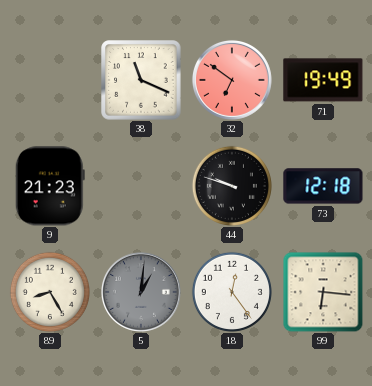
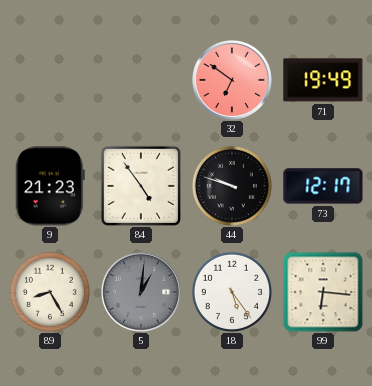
38: 11:19 -> none
84: none -> 4:54
73: 12:18 -> 12:17
18: 12:24 -> 5:24
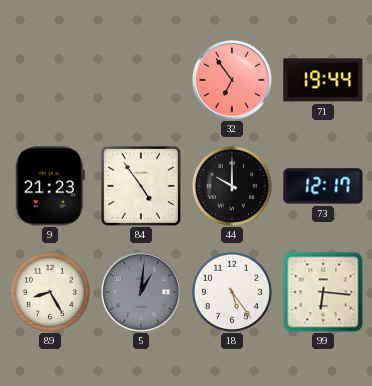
32: 6:51 -> 6:54
71: 19:49 -> 19:44
44: 9:48 -> 10:00
